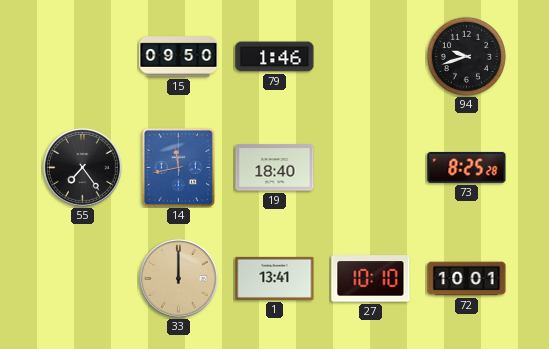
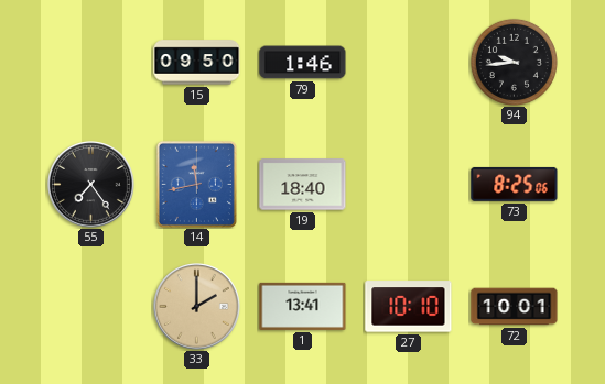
94: 9:42 -> 9:44
73: 8:25:28 -> 8:25:06
33: 12:00 -> 2:00
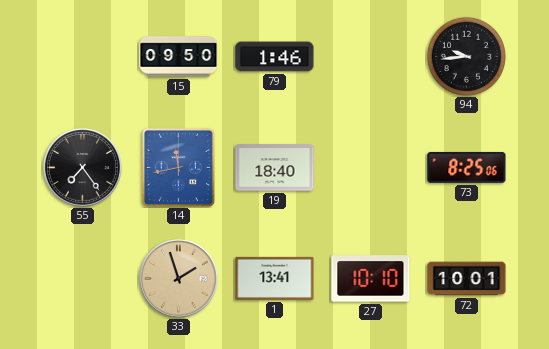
33: 2:00 -> 1:57
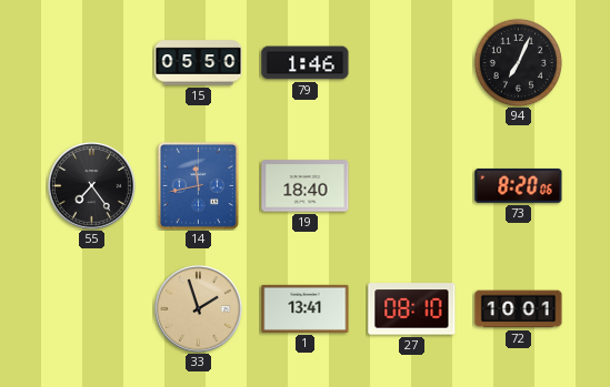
15: 09:50 -> 05:50
94: 9:44 -> 7:04
73: 8:25 -> 8:20
27: 10:10 -> 08:10
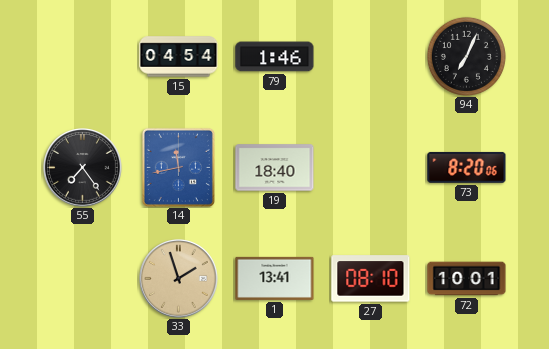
15: 05:50 -> 04:54
